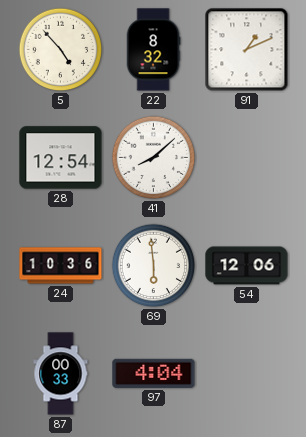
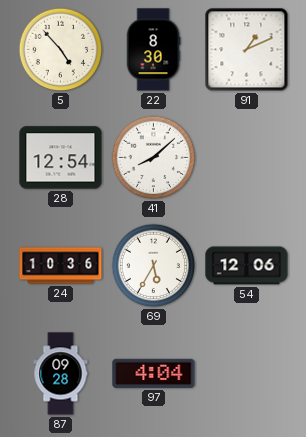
22: 8:32 -> 8:30
69: 5:59 -> 5:35
87: 00:33 -> 09:28
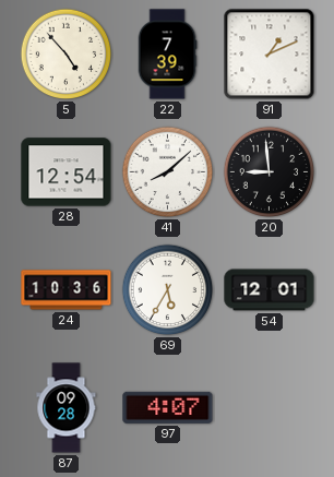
22: 8:30 -> 7:39
20: none -> 8:59
54: 12:06 -> 12:01
97: 4:04 -> 4:07
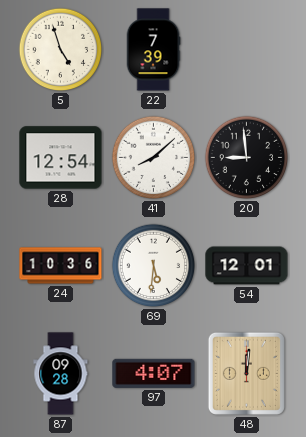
5: 4:53 -> 4:57
91: 1:11 -> none
69: 5:35 -> 5:31
48: none -> 12:01
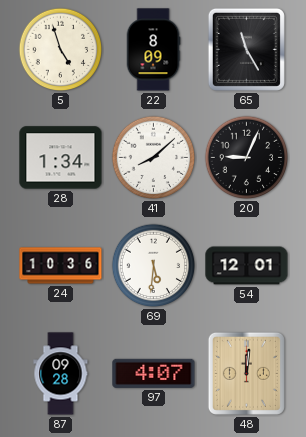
22: 7:39 -> 8:09
65: none -> 11:25
28: 12:54 -> 1:34
20: 8:59 -> 9:04
